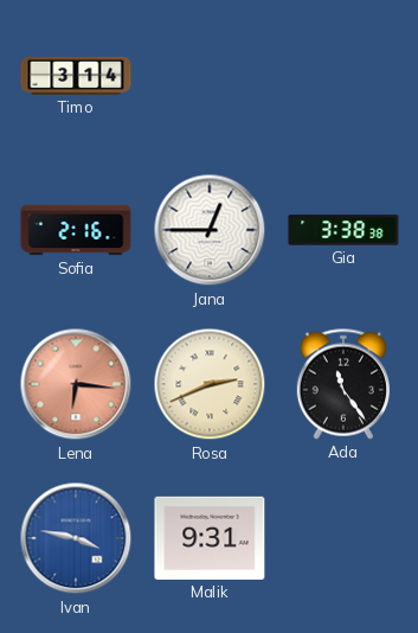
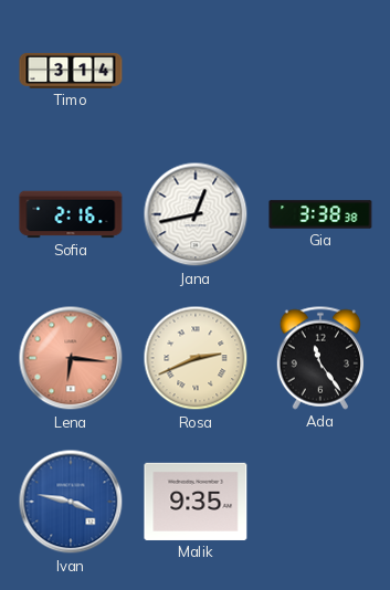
Jana: 12:45 -> 12:43
Malik: 9:31 -> 9:35
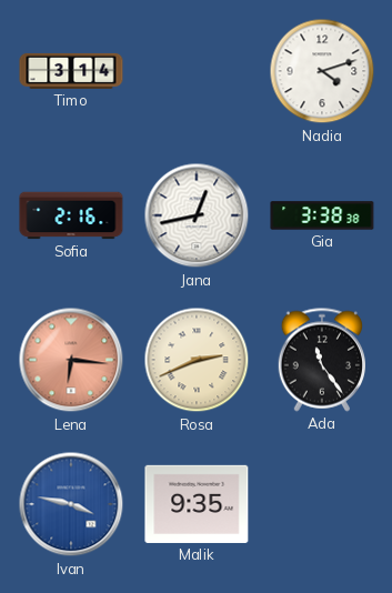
Nadia: none -> 4:12
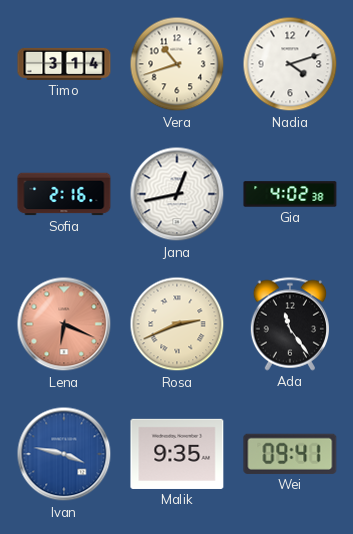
Vera: none -> 10:42
Gia: 3:38 -> 4:02
Lena: 6:16 -> 6:19
Wei: none -> 09:41
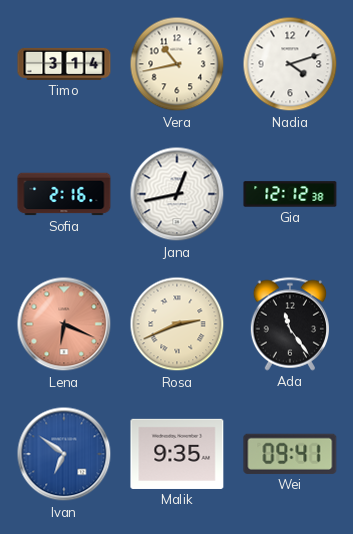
Vera: 10:42 -> 10:43
Gia: 4:02 -> 12:12
Ivan: 3:47 -> 6:51
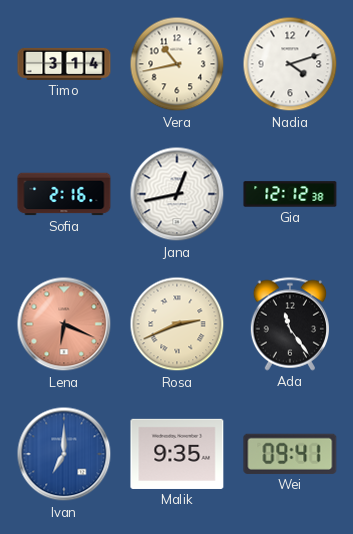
Ivan: 6:51 -> 7:00
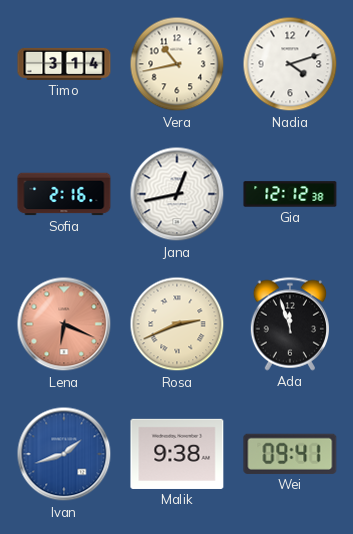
Ada: 11:24 -> 11:57
Ivan: 7:00 -> 1:42
Malik: 9:35 -> 9:38
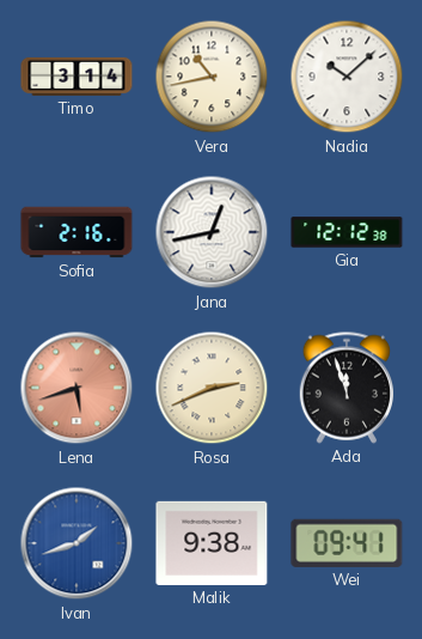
Nadia: 4:12 -> 10:08
Lena: 6:19 -> 5:42
